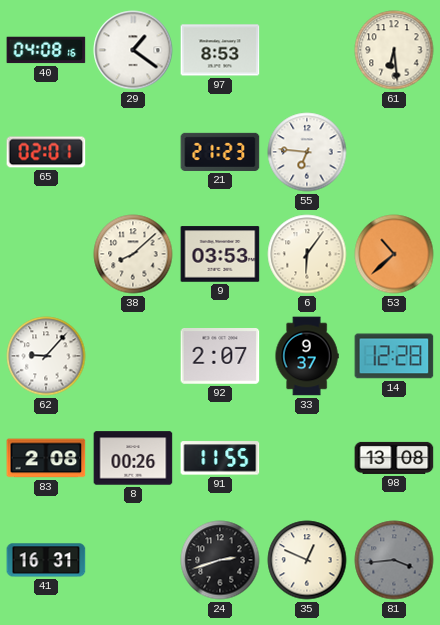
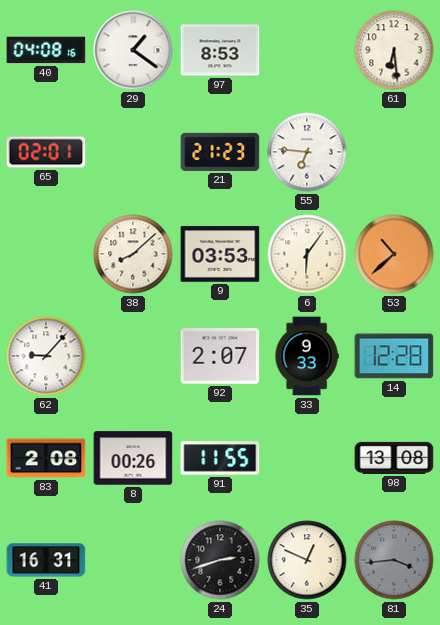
33: 9:37 -> 9:33
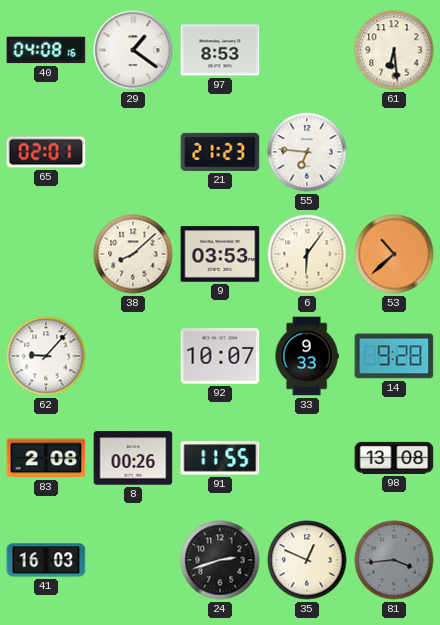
92: 2:07 -> 10:07
14: 12:28 -> 9:28
41: 16:31 -> 16:03
